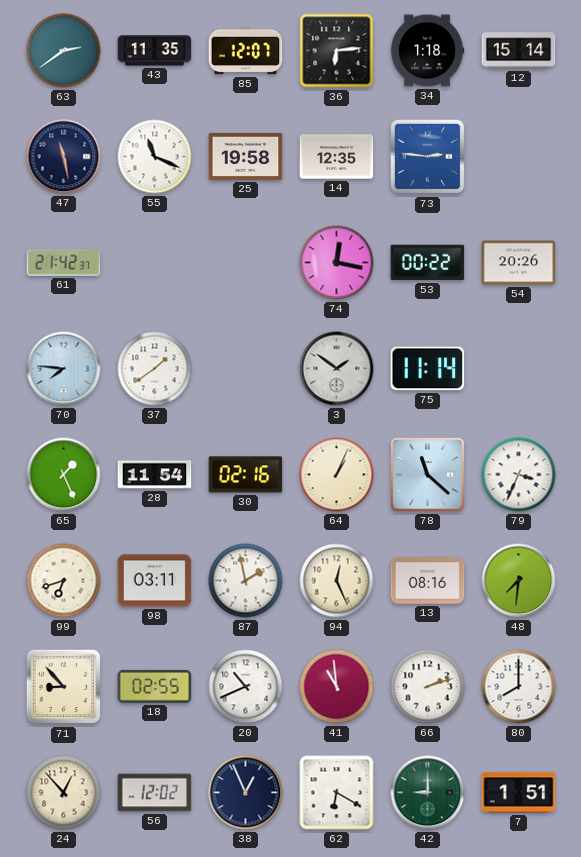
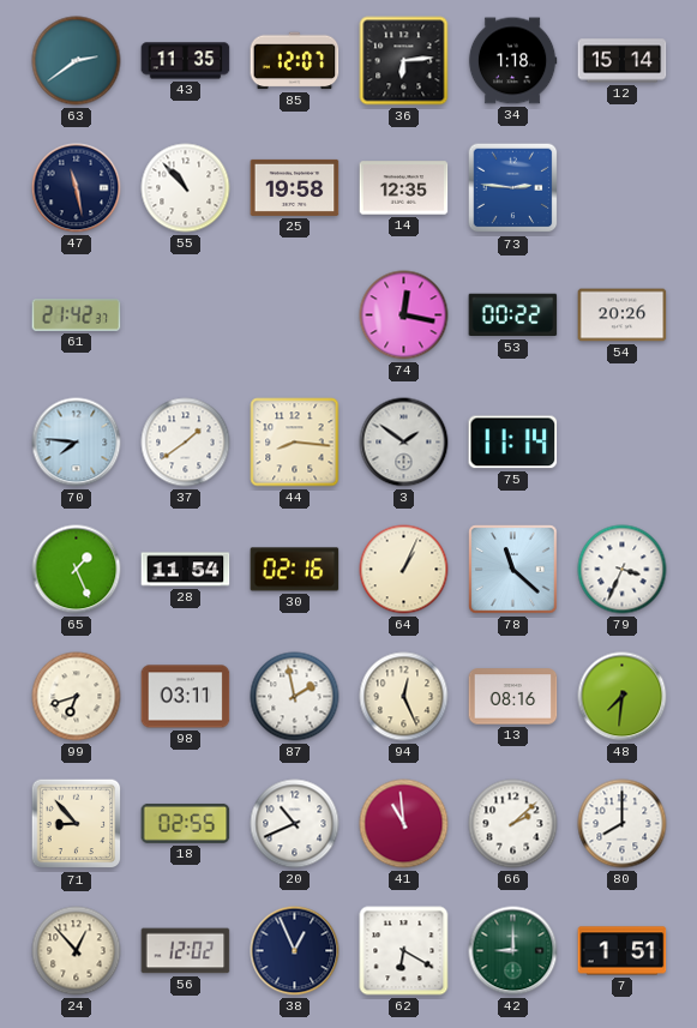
55: 11:19 -> 10:53
44: none -> 8:16
66: 2:12 -> 2:08
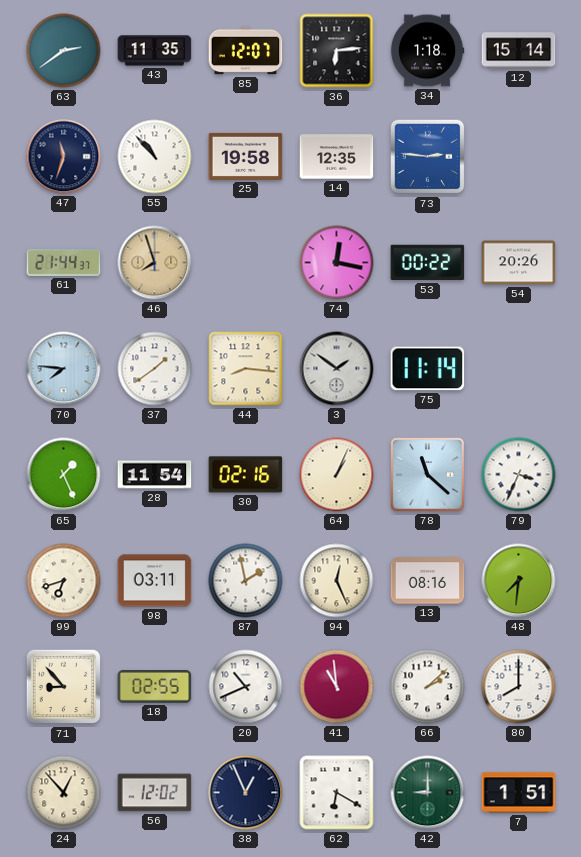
47: 11:28 -> 11:33
61: 21:42 -> 21:44
46: none -> 7:57
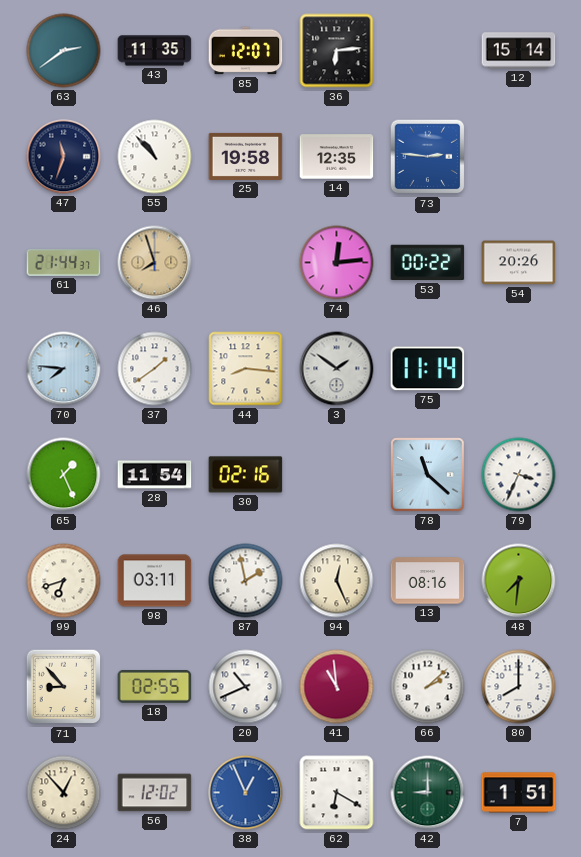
34: 1:18 -> none
74: 12:17 -> 12:14
64: 1:04 -> none
38 dial: navy -> blue
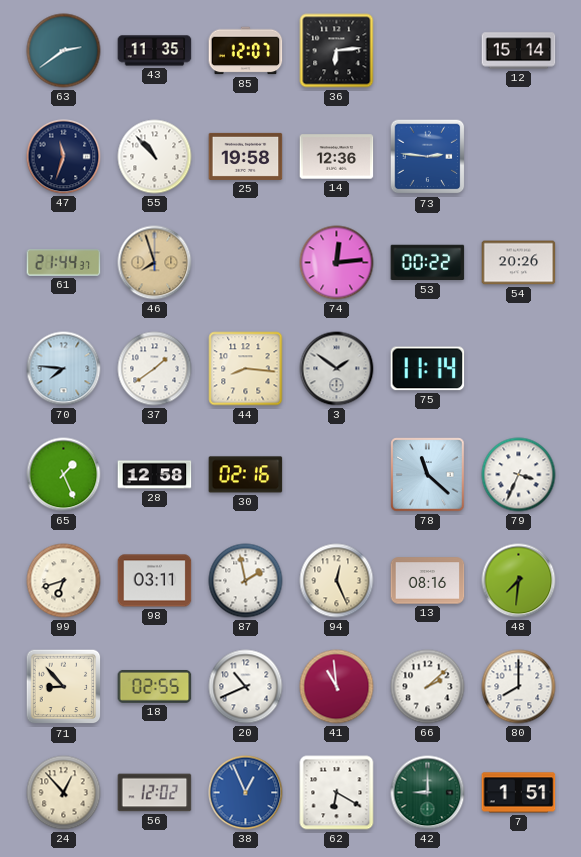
14: 12:35 -> 12:36
28: 11:54 -> 12:58
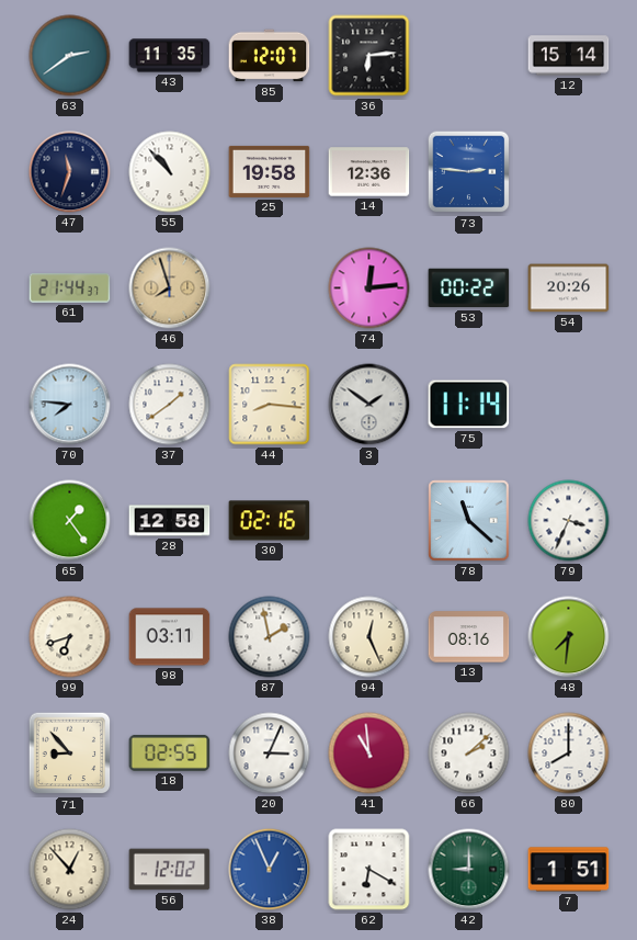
65: 1:26 -> 1:24
20: 10:41 -> 3:04
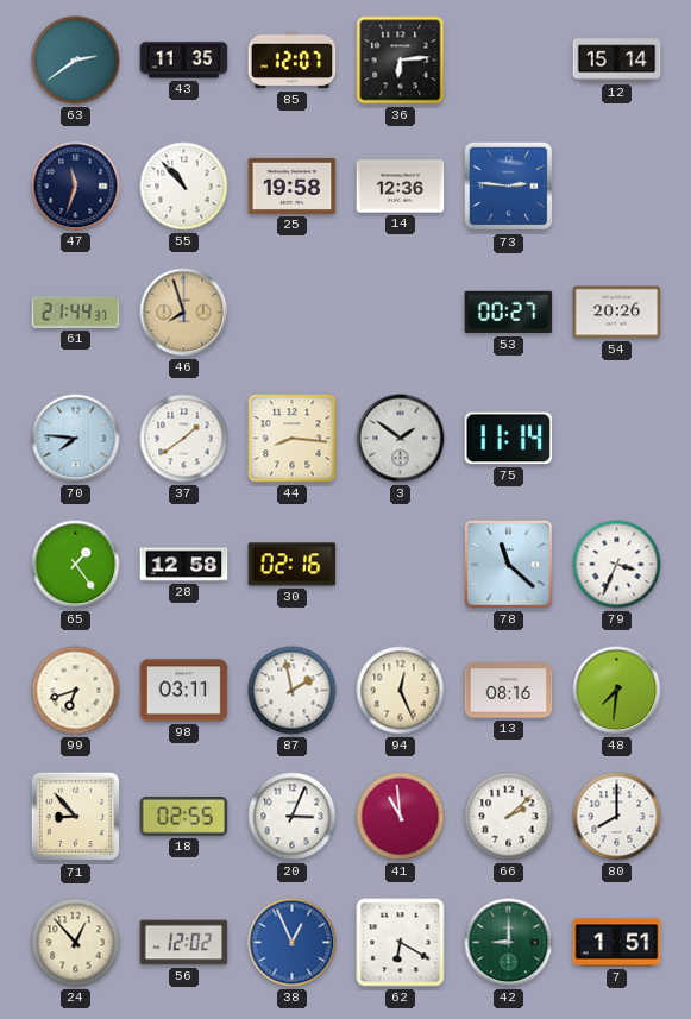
74: 12:14 -> none
53: 00:22 -> 00:27
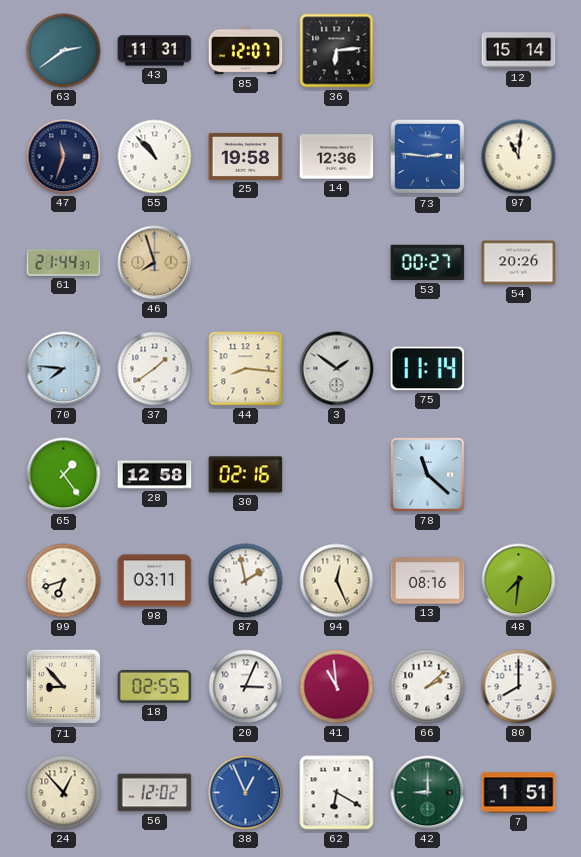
43: 11:35 -> 11:31
97: none -> 11:01
79: 3:34 -> none
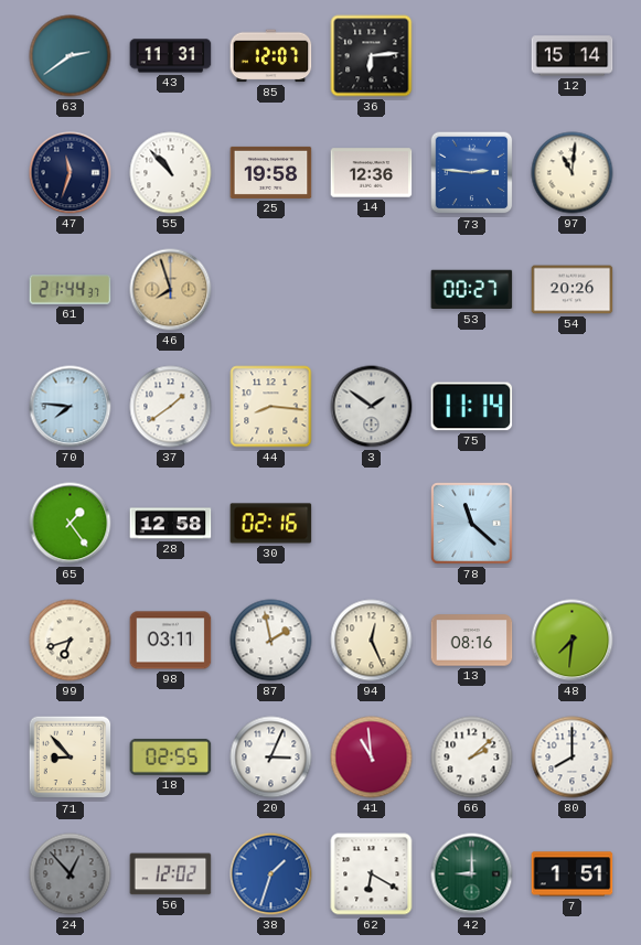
24 dial: cream -> grey
38: 12:56 -> 1:33
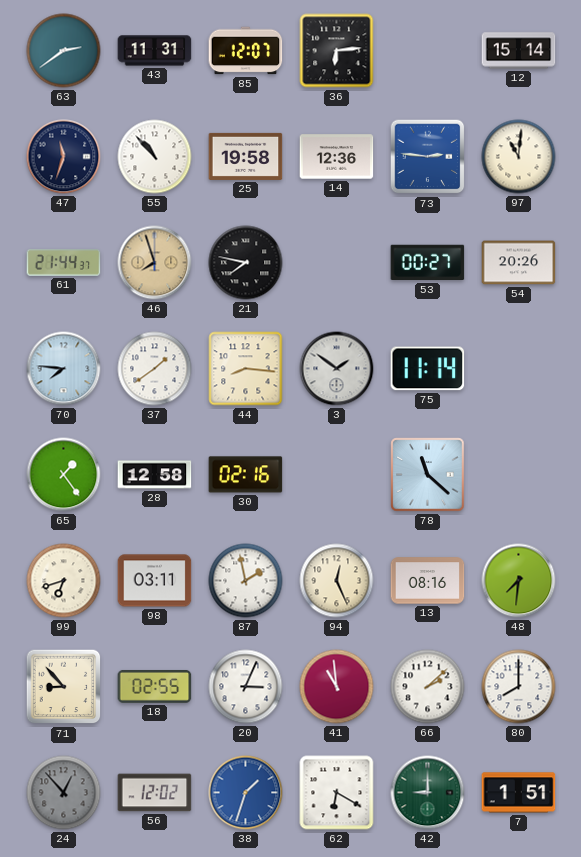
21: none -> 7:47
